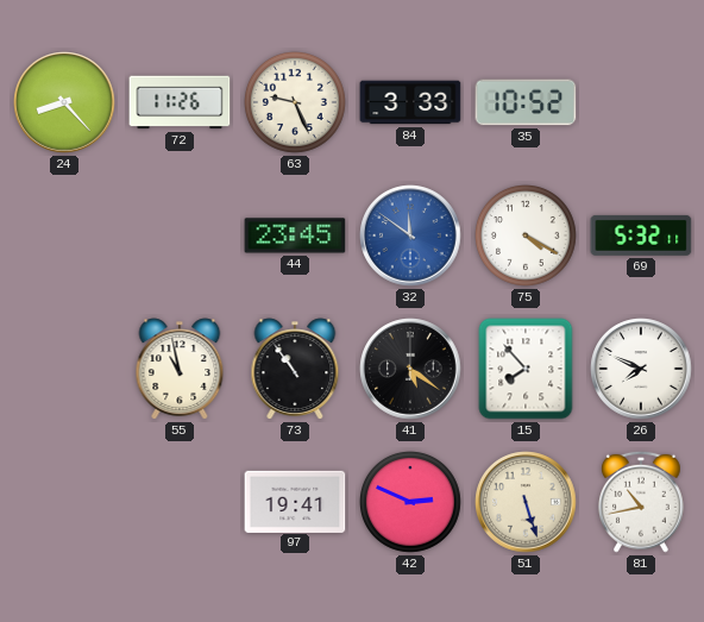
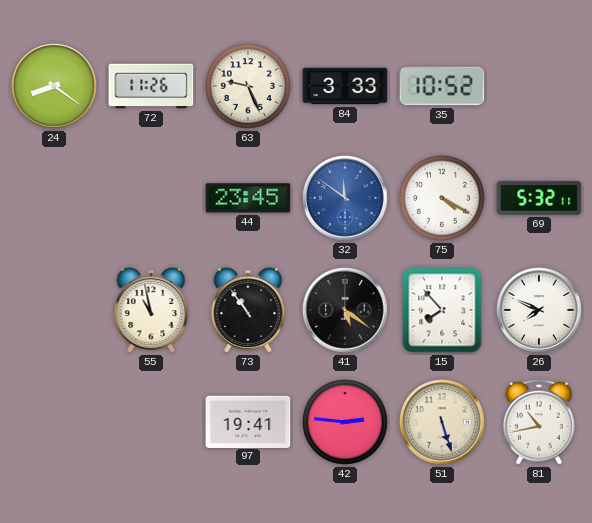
24: 8:23 -> 8:21
42: 2:49 -> 2:46
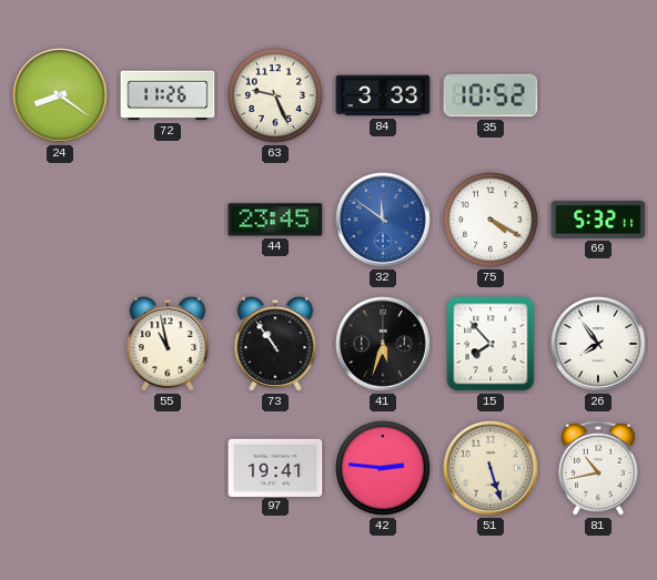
41: 5:21 -> 5:33
26: 7:49 -> 7:54
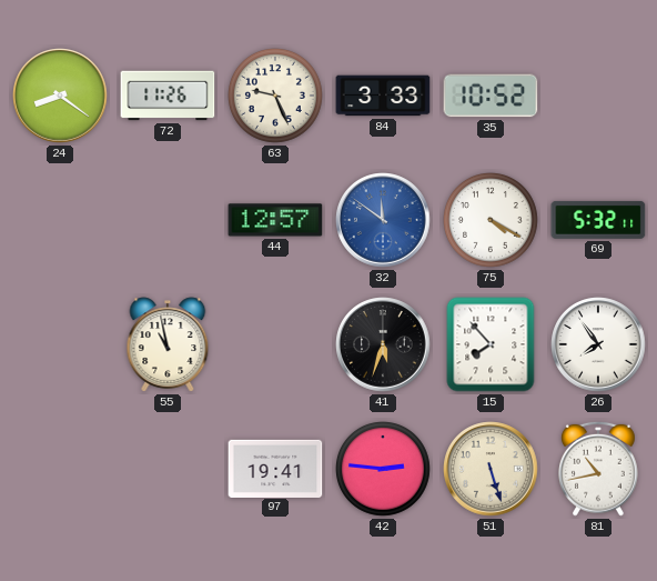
44: 23:45 -> 12:57
73: 10:54 -> none
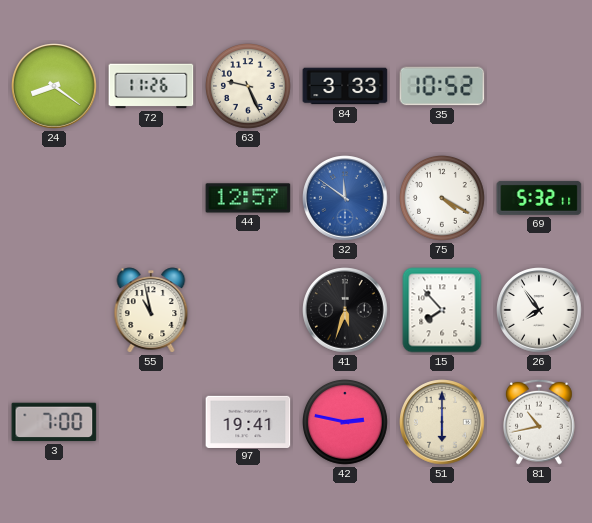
3: none -> 7:00
42: 2:46 -> 2:47
51: 5:27 -> 6:00
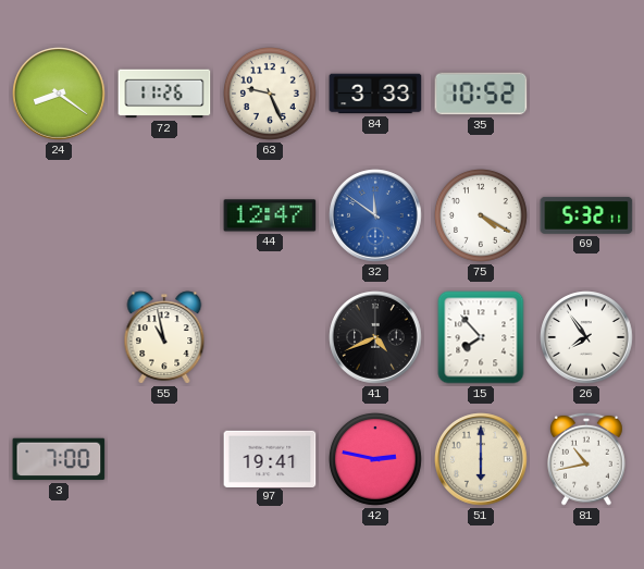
44: 12:57 -> 12:47
41: 5:33 -> 4:41
